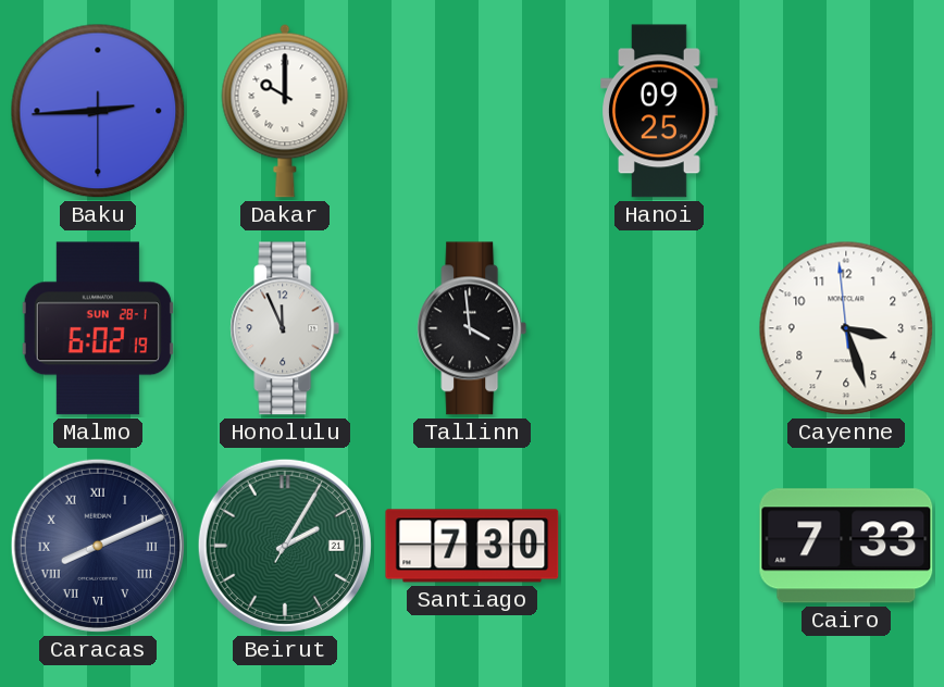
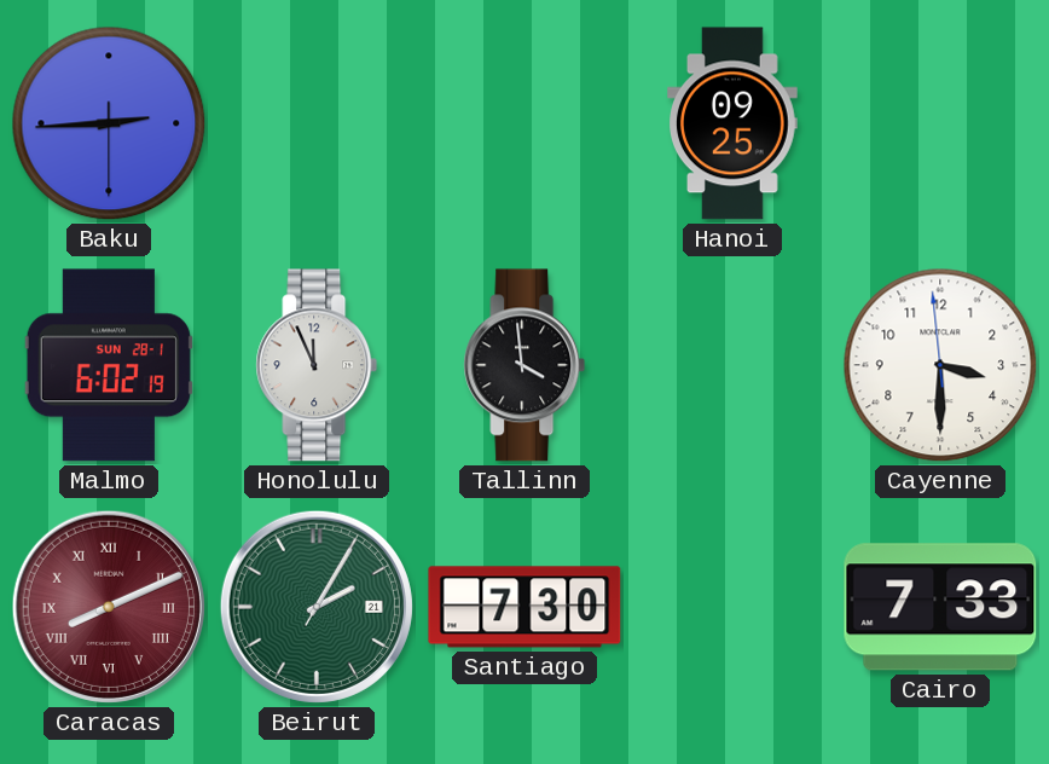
Dakar: 10:00 -> none
Cayenne: 3:26 -> 3:29
Caracas dial: navy -> burgundy
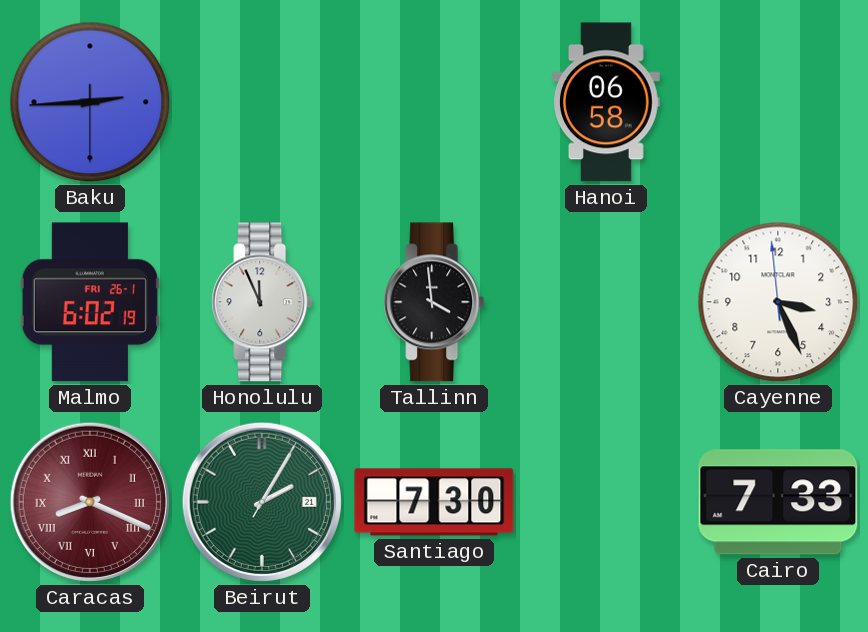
Hanoi: 09:25 -> 06:58
Malmo date: SUN 28-1 -> FRI 26-1
Cayenne: 3:29 -> 3:25
Caracas: 8:11 -> 8:19
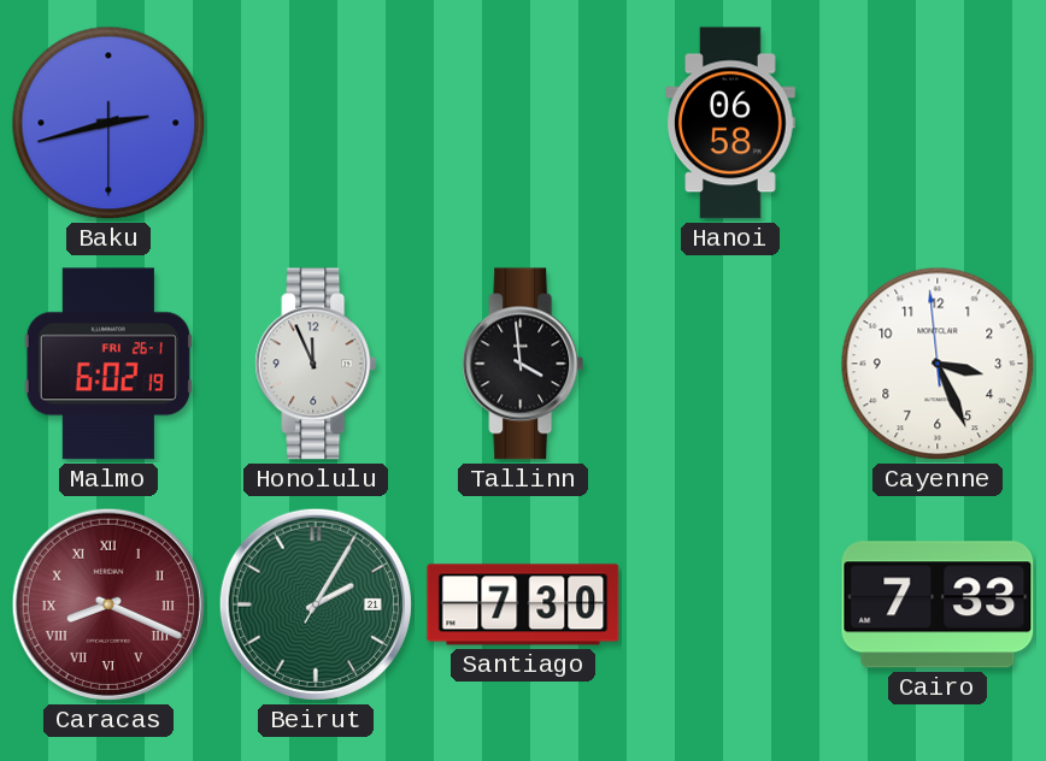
Baku: 2:44 -> 2:42
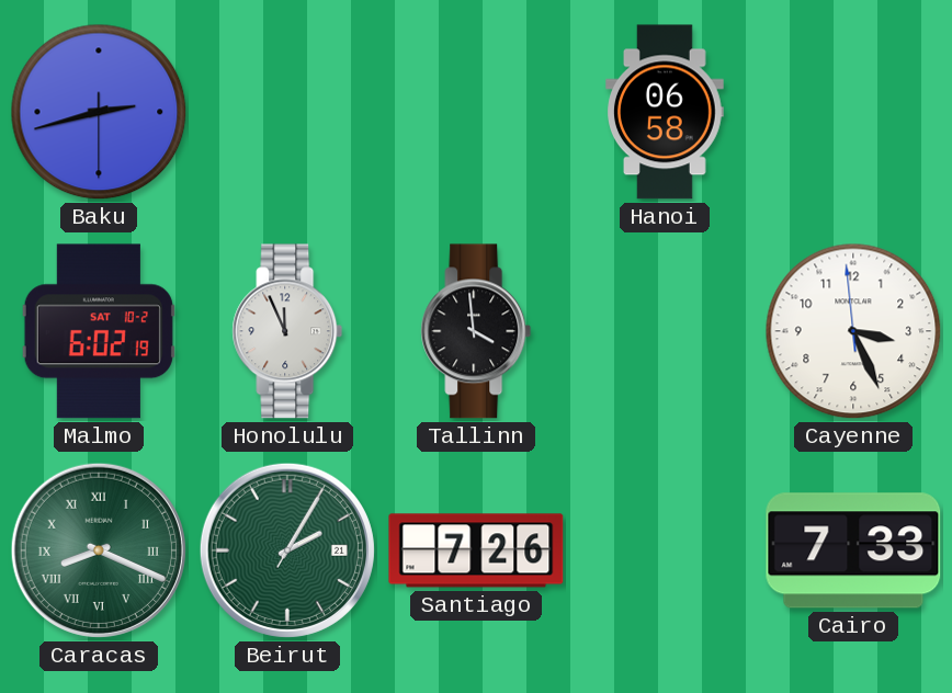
Malmo date: FRI 26-1 -> SAT 10-2
Caracas dial: burgundy -> green
Santiago: 7:30 -> 7:26
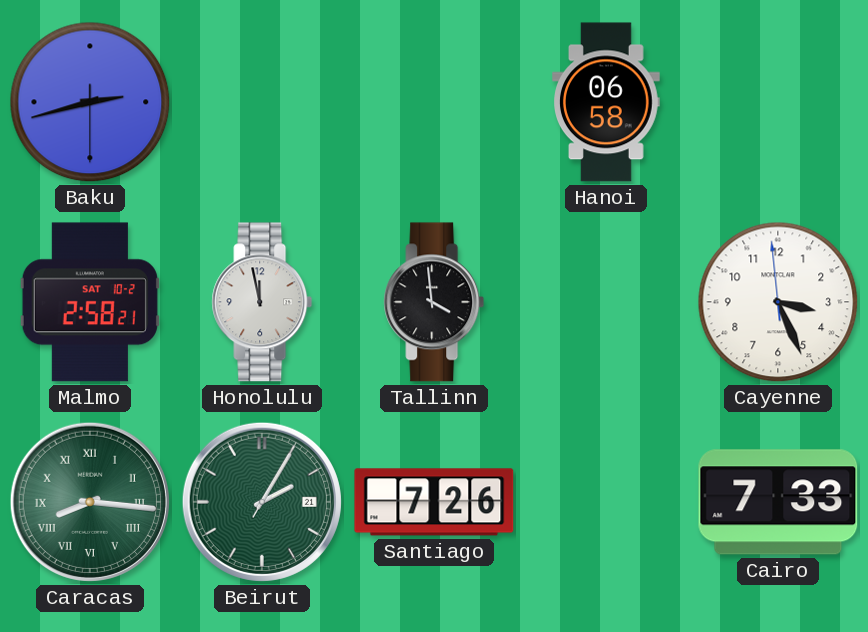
Malmo: 6:02 -> 2:58
Honolulu: 11:56 -> 11:58
Caracas: 8:19 -> 8:16
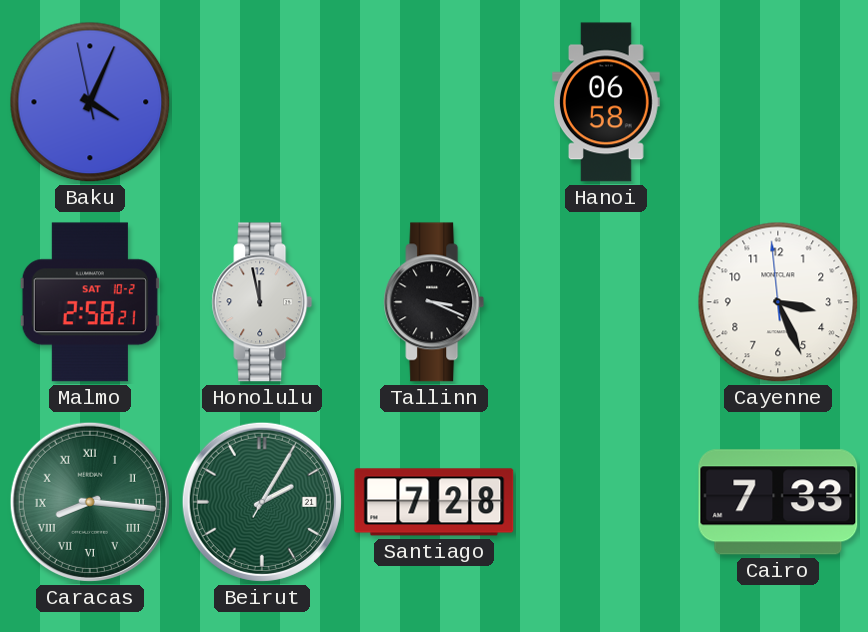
Baku: 2:42 -> 4:03
Tallinn: 3:59 -> 3:19
Santiago: 7:26 -> 7:28
